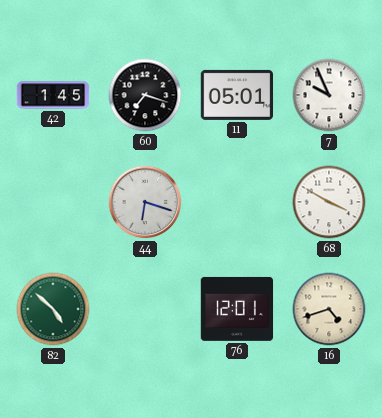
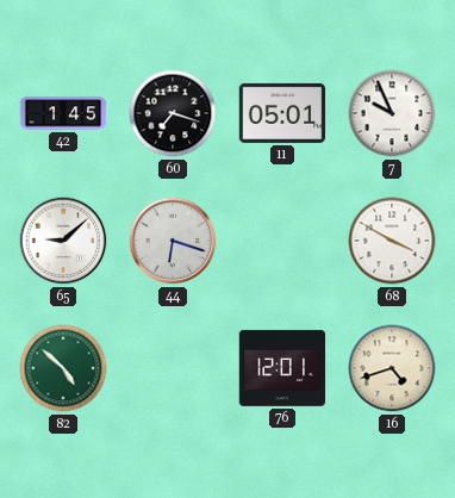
65: none -> 9:08
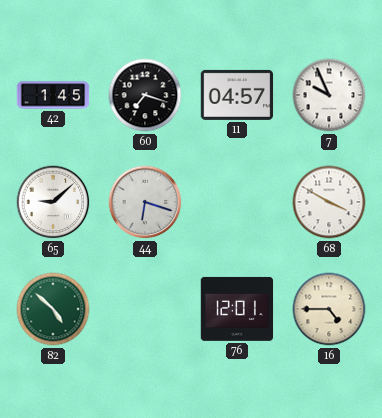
11: 05:01 -> 04:57
16: 4:42 -> 4:45
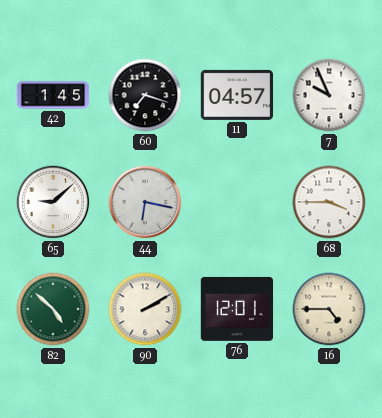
44: 6:18 -> 6:17
68: 3:50 -> 3:45
90: none -> 2:10
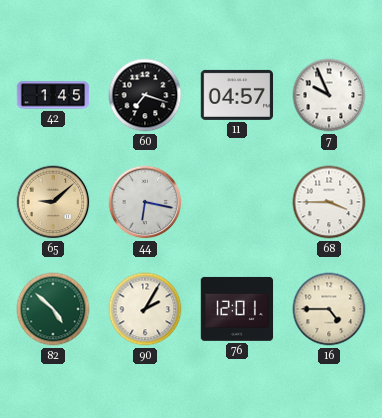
65 dial: white -> champagne
90: 2:10 -> 2:05
